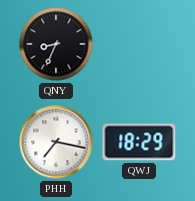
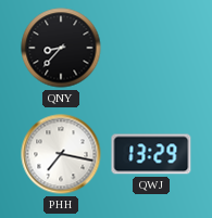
QNY: 8:34 -> 8:37
QWJ: 18:29 -> 13:29
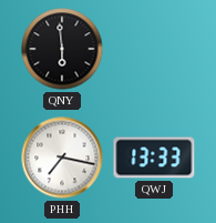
QNY: 8:37 -> 5:59
QWJ: 13:29 -> 13:33
